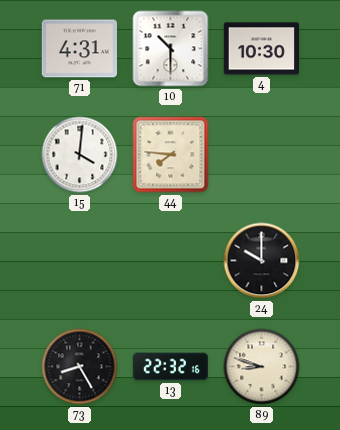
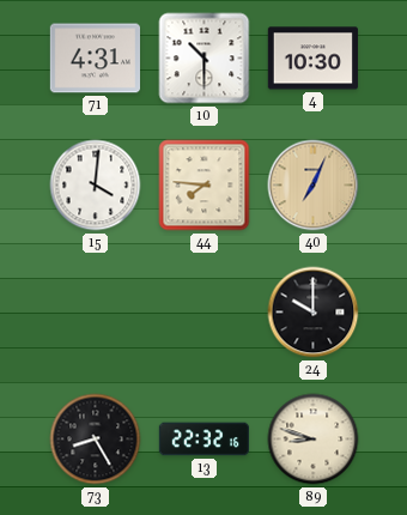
40: none -> 7:04
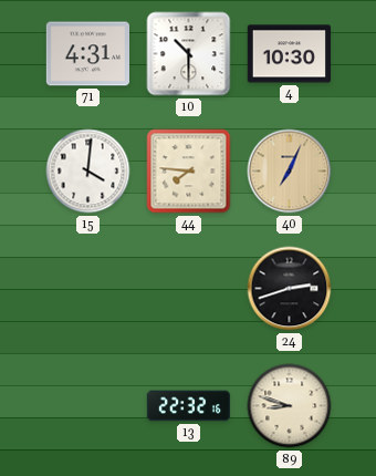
24: 10:00 -> 2:42
73: 8:25 -> none
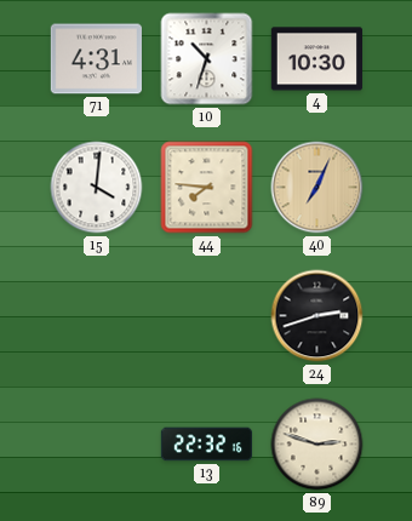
10: 10:30 -> 10:33
89: 8:48 -> 2:48
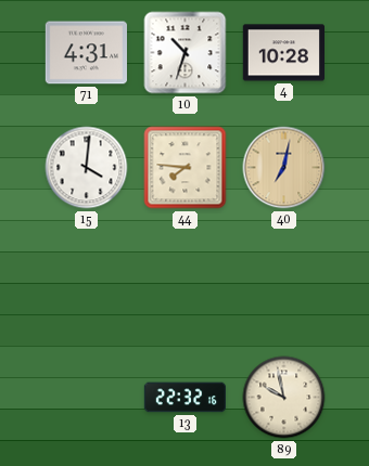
4: 10:30 -> 10:28
40: 7:04 -> 7:02
24: 2:42 -> none
89: 2:48 -> 9:58
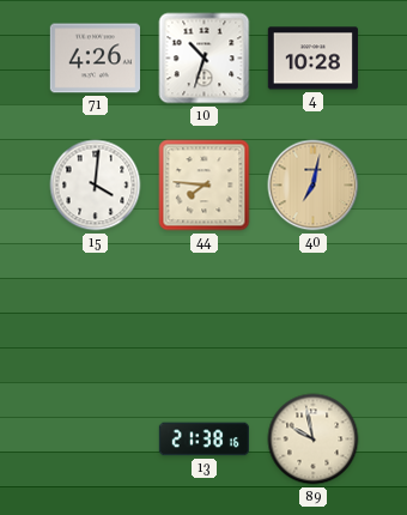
71: 4:31 -> 4:26
13: 22:32 -> 21:38
